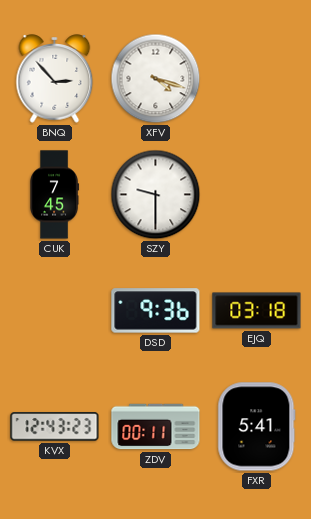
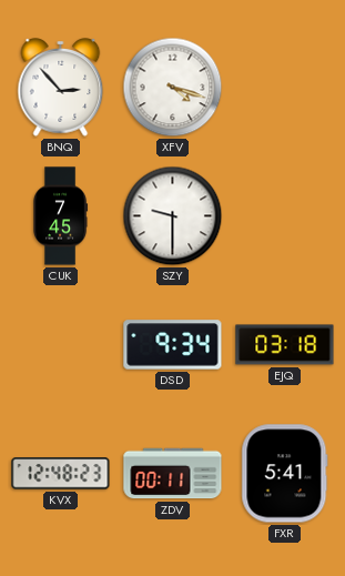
DSD: 9:36 -> 9:34
KVX: 12:43 -> 12:48
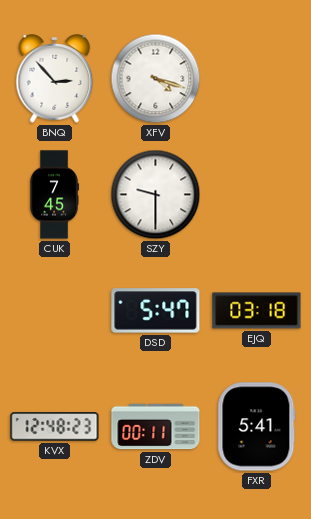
DSD: 9:34 -> 5:47
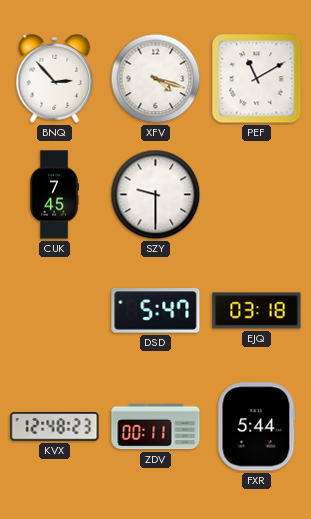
PEF: none -> 11:10
FXR: 5:41 -> 5:44
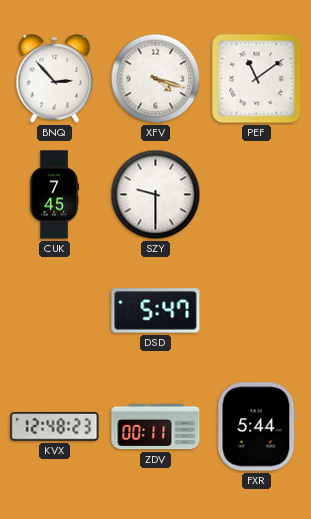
PEF: 11:10 -> 11:09
EJQ: 03:18 -> none
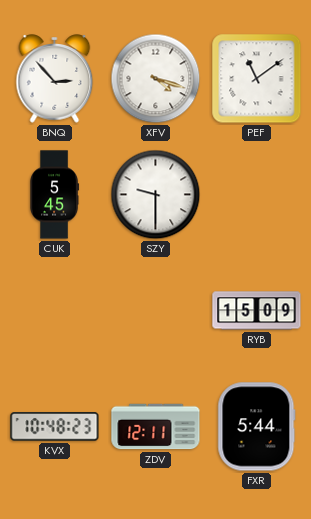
CUK: 7:45 -> 5:45
DSD: 5:47 -> none
RYB: none -> 15:09
KVX: 12:48 -> 10:48
ZDV: 00:11 -> 12:11
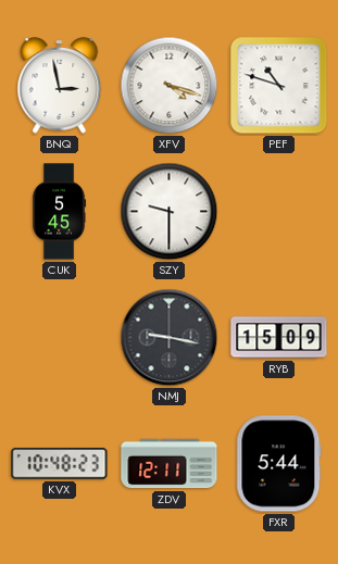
BNQ: 2:53 -> 2:58
PEF: 11:09 -> 10:48
NMJ: none -> 9:17
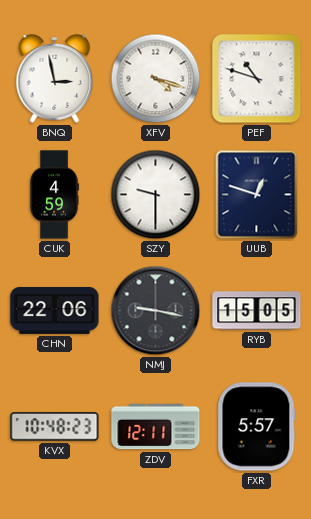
CUK: 5:45 -> 4:59
UUB: none -> 12:48
CHN: none -> 22:06
RYB: 15:09 -> 15:05
FXR: 5:44 -> 5:57
